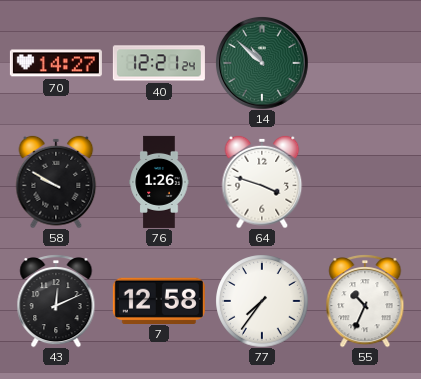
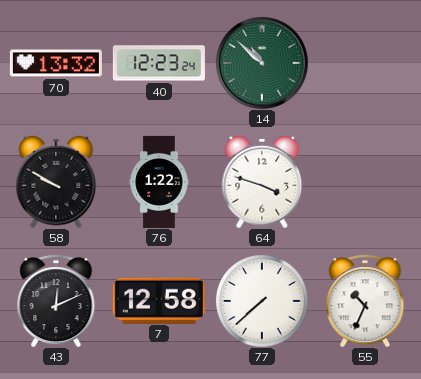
70: 14:27 -> 13:32
40: 12:21 -> 12:23
76: 1:26 -> 1:22
77: 7:36 -> 7:38
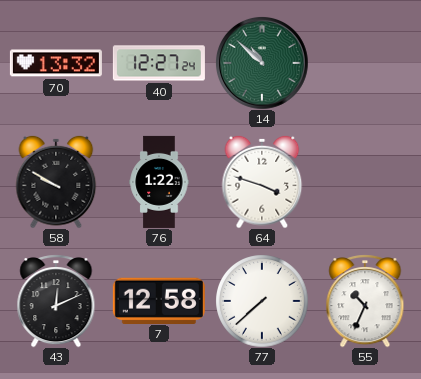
40: 12:23 -> 12:27
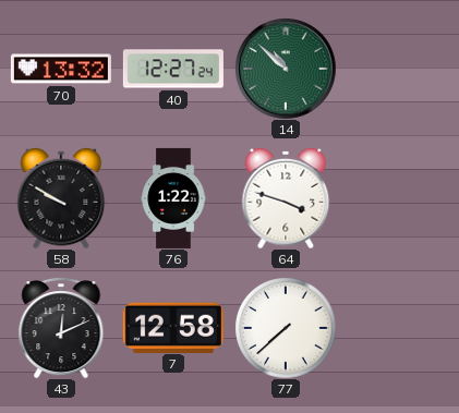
55: 10:34 -> none
